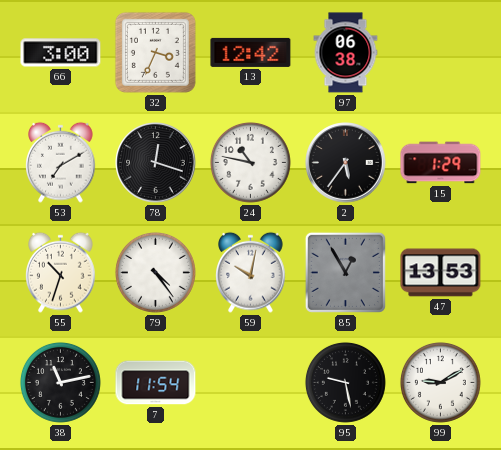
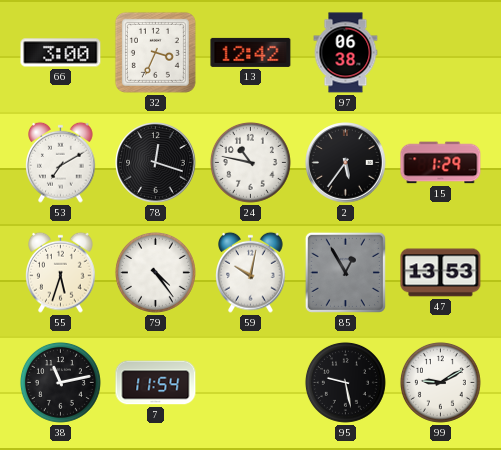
55: 10:33 -> 5:33
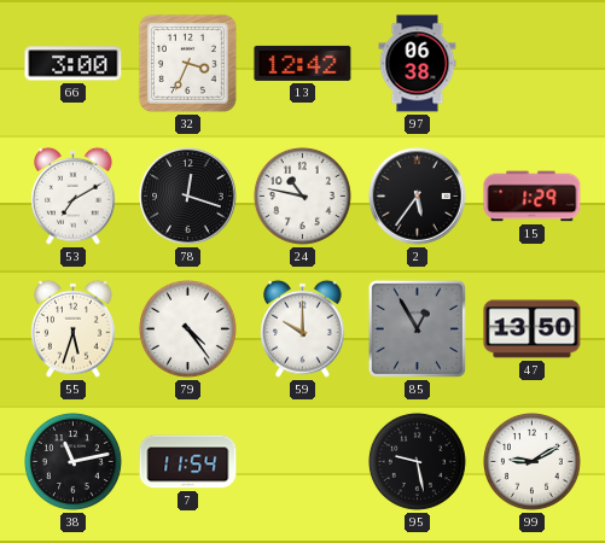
59: 10:02 -> 10:00
47: 13:53 -> 13:50
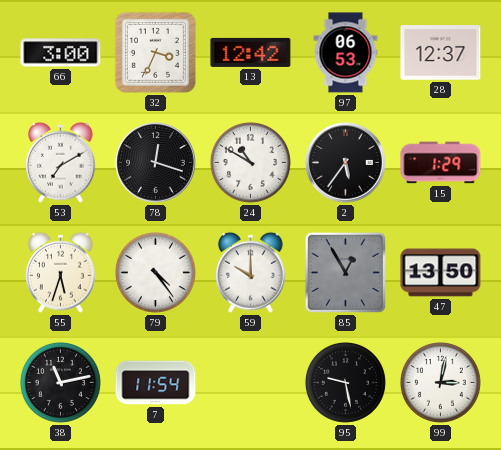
97: 06:38 -> 06:53
28: none -> 12:37
24: 10:47 -> 10:50
99: 9:10 -> 3:02
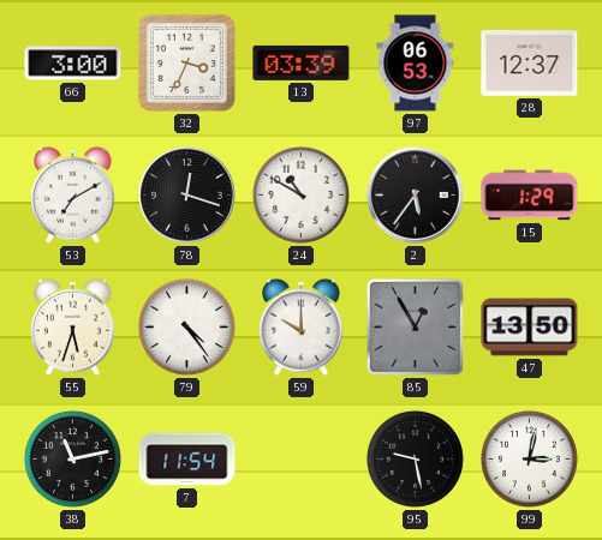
13: 12:42 -> 03:39
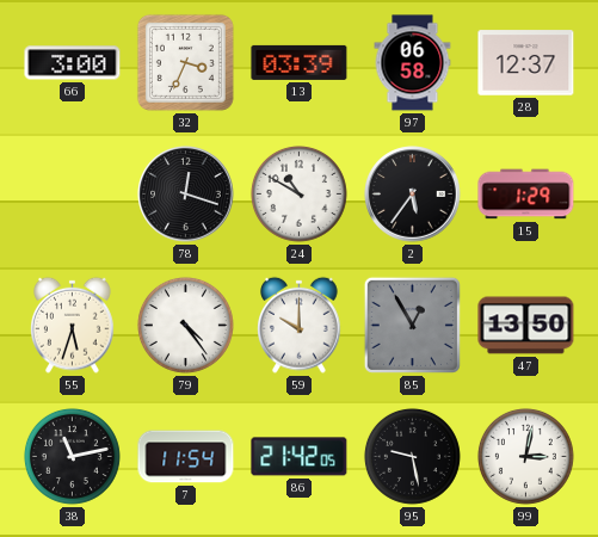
97: 06:53 -> 06:58
53: 7:10 -> none
86: none -> 21:42
